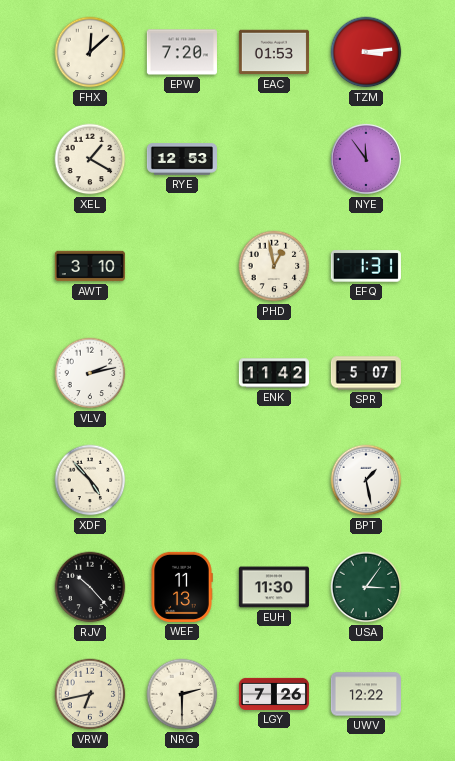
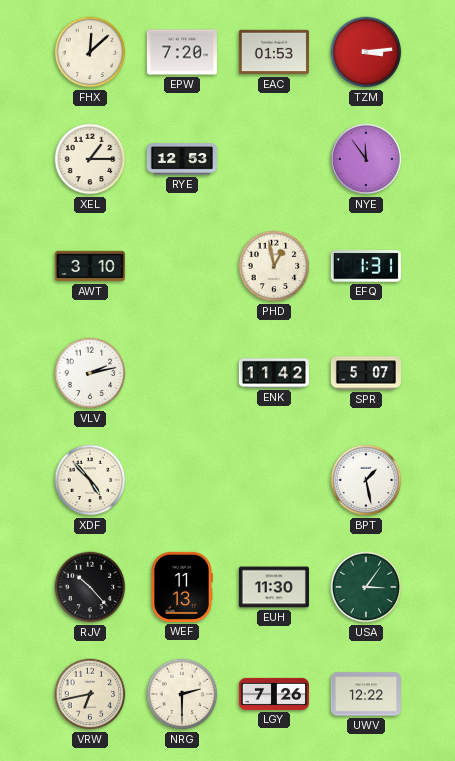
XEL: 1:20 -> 1:15
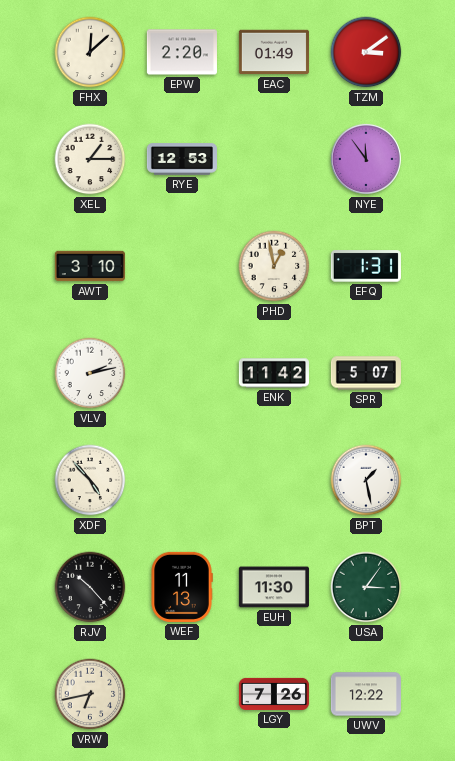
EPW: 7:20 -> 2:20
EAC: 01:53 -> 01:49
TZM: 3:14 -> 3:09
NRG: 2:30 -> none
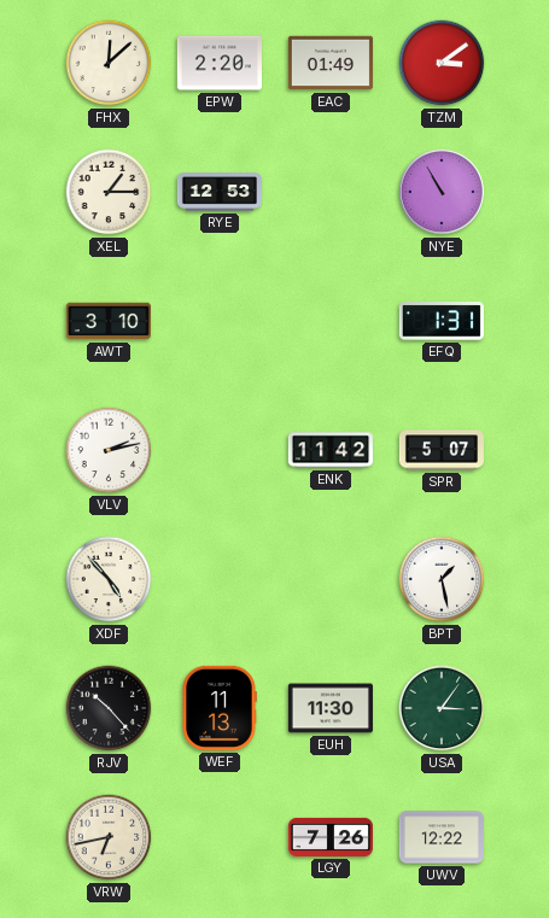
NYE: 11:54 -> 10:55
PHD: 12:58 -> none
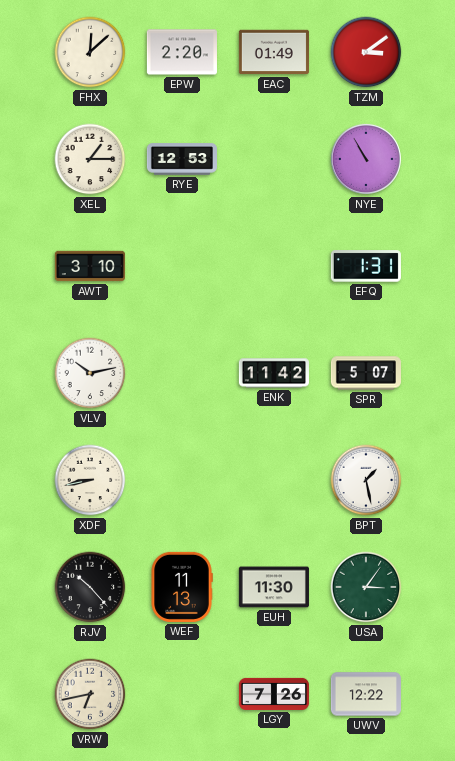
VLV: 2:13 -> 10:13
XDF: 4:53 -> 8:43
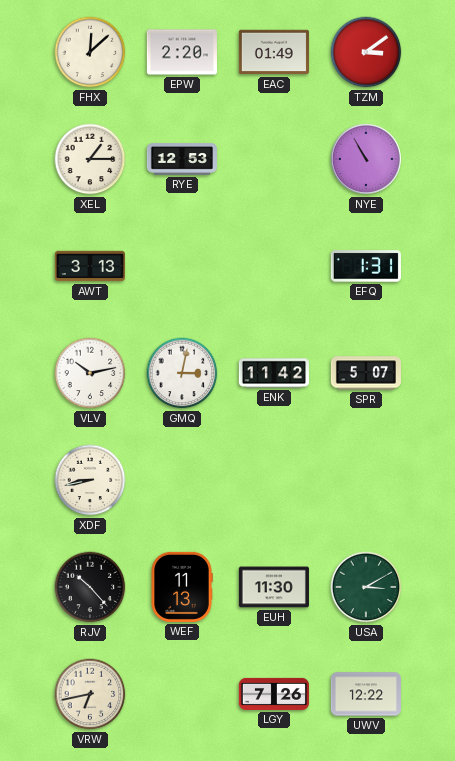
AWT: 3:10 -> 3:13
GMQ: none -> 3:02
BPT: 1:28 -> none
USA: 3:06 -> 3:10
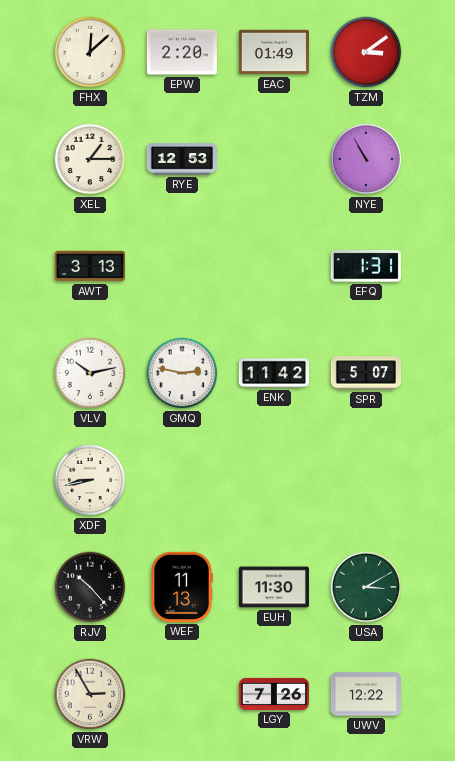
GMQ: 3:02 -> 2:47
VRW: 6:43 -> 2:55
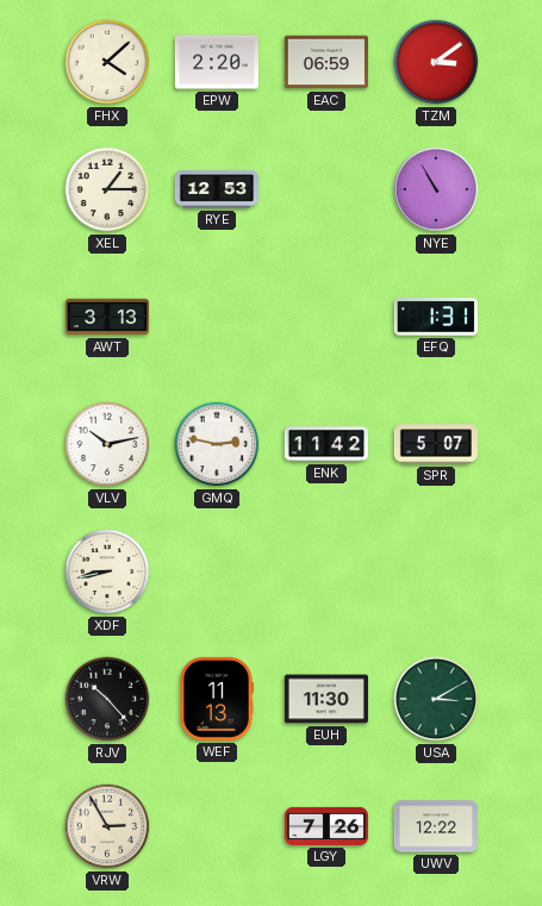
FHX: 12:08 -> 4:08
EAC: 01:49 -> 06:59
